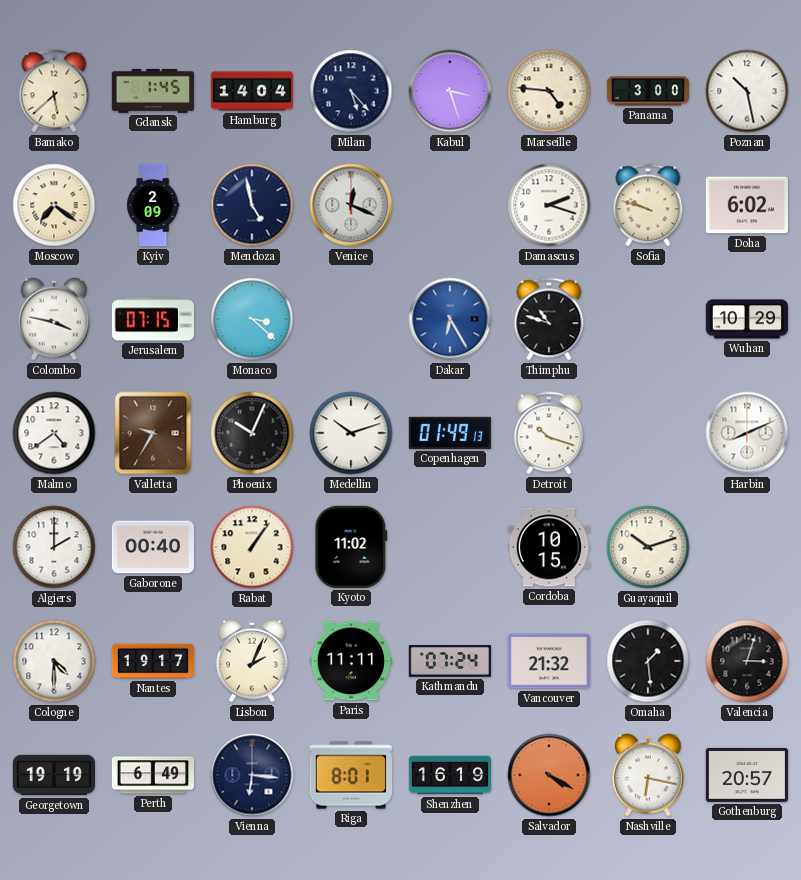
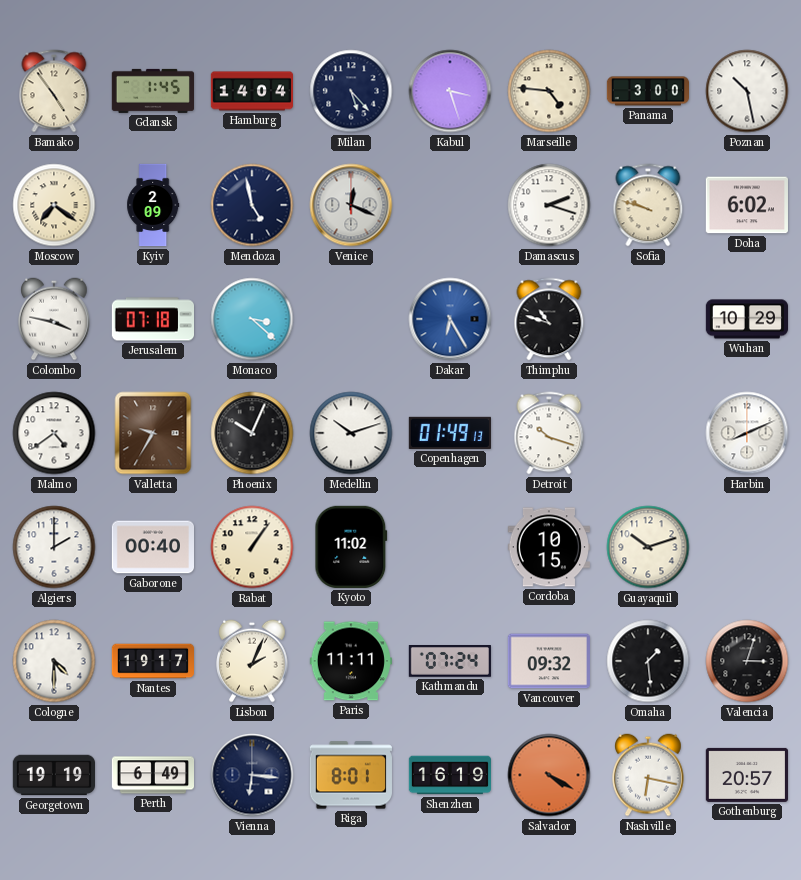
Bamako: 5:38 -> 4:54
Jerusalem: 07:15 -> 07:18
Vancouver: 21:32 -> 09:32
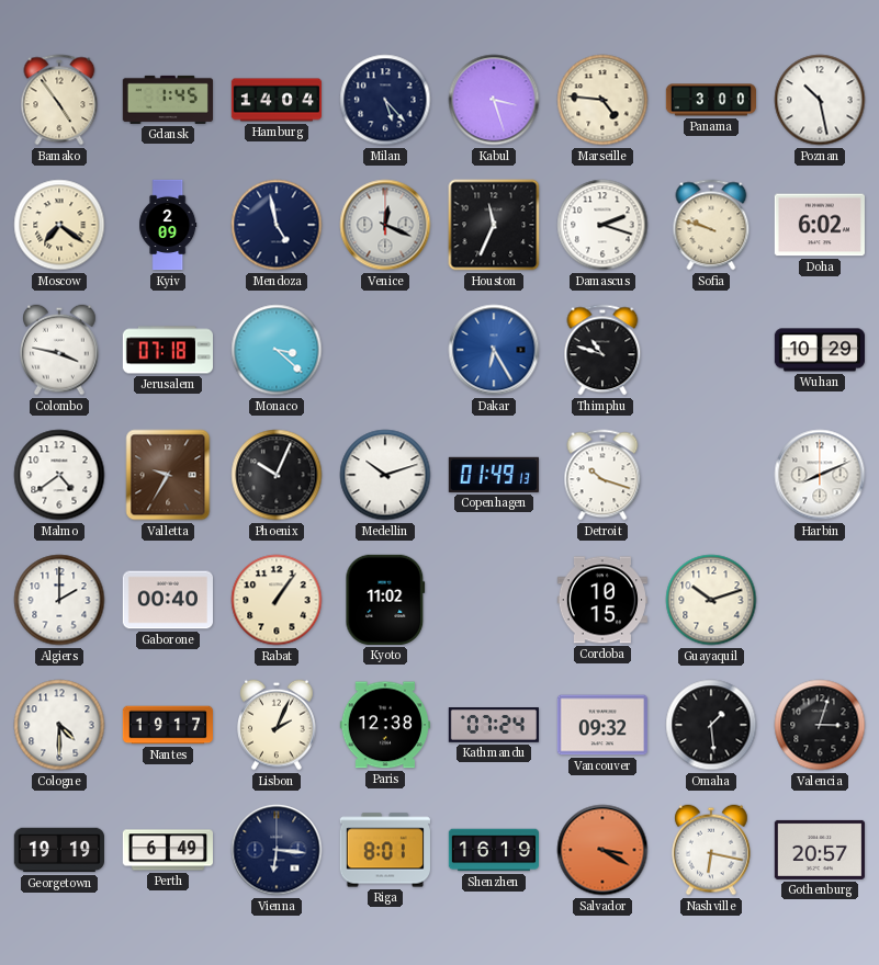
Houston: none -> 11:34
Paris: 11:11 -> 12:38
Salvador: 4:20 -> 3:20
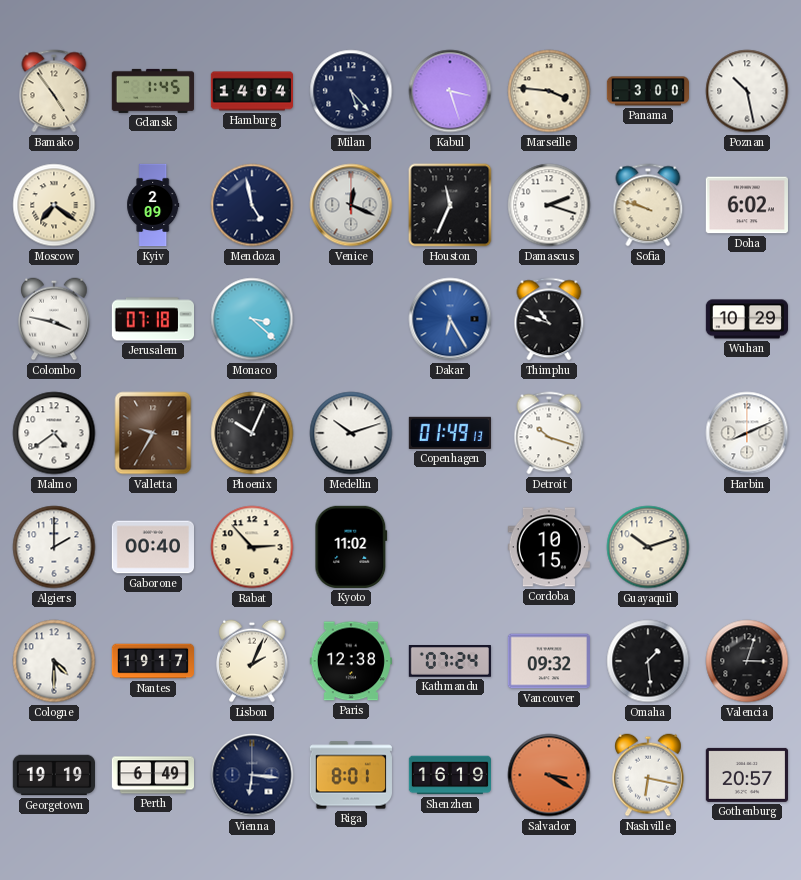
Marseille: 4:46 -> 3:46
Rabat: 1:06 -> 2:53
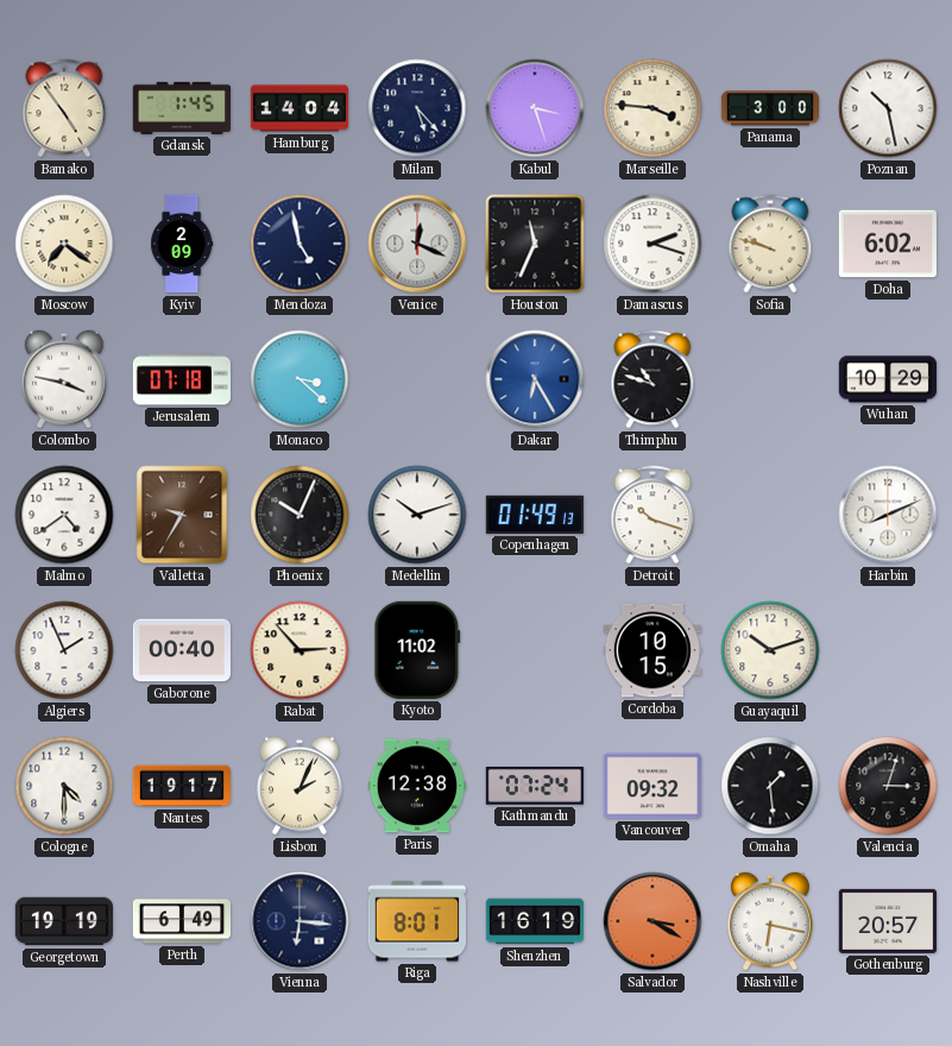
Algiers: 2:00 -> 1:56
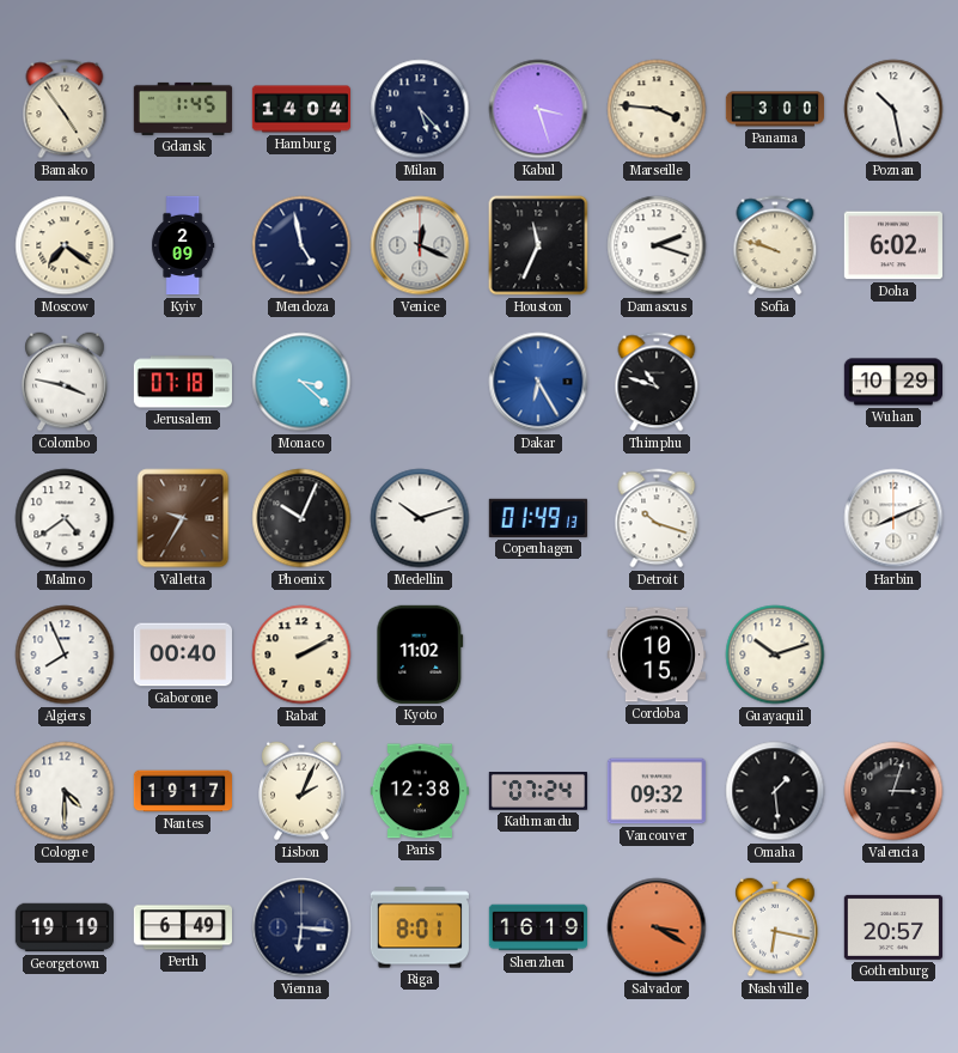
Algiers: 1:56 -> 7:56
Rabat: 2:53 -> 2:10
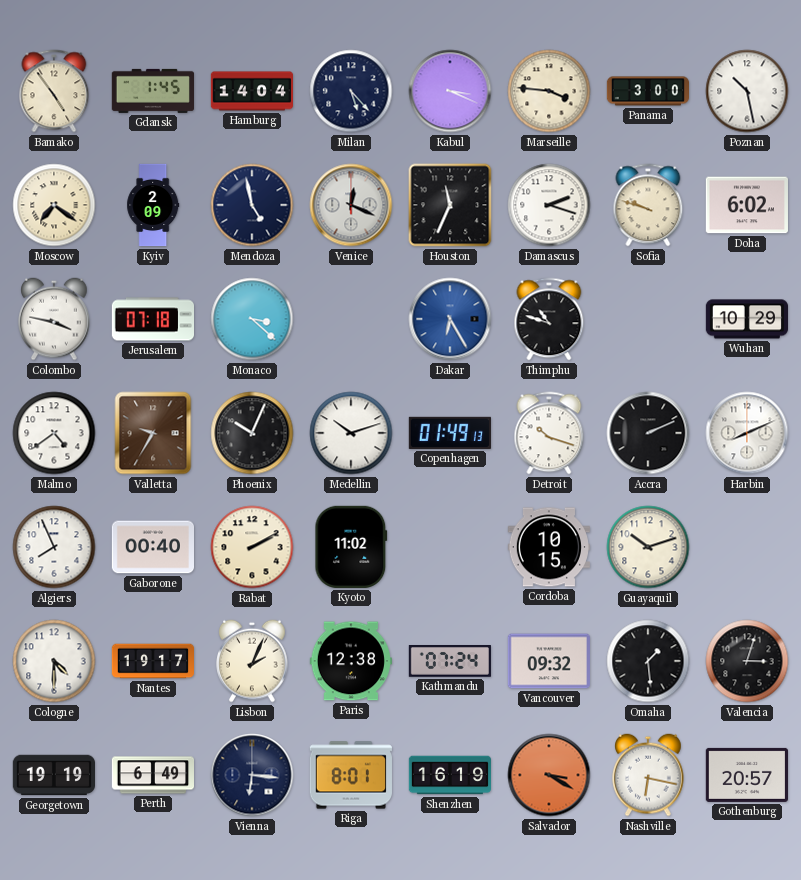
Kabul: 3:27 -> 3:19
Accra: none -> 2:11
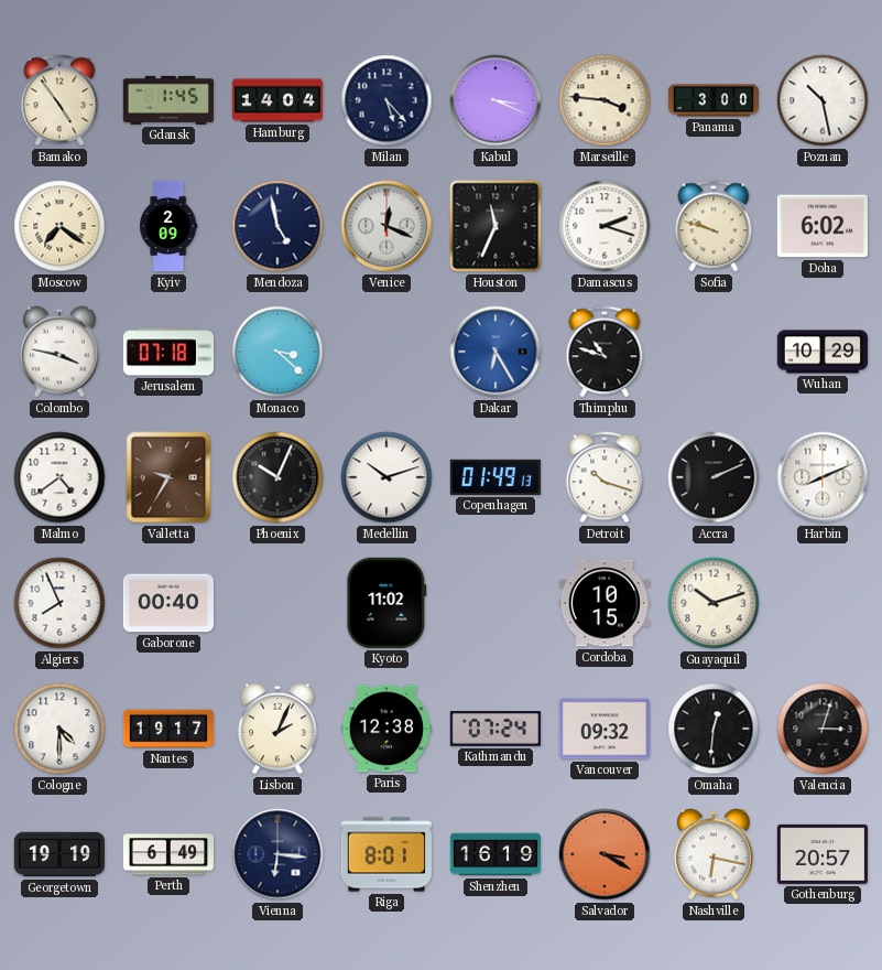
Rabat: 2:10 -> none
Omaha: 1:29 -> 12:31
